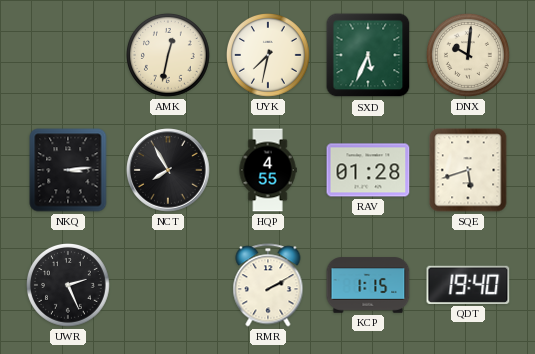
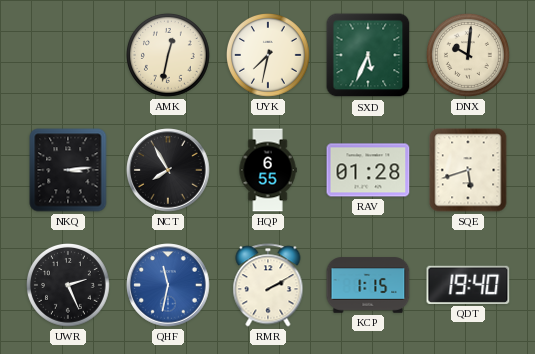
HQP: 4:55 -> 6:55
QHF: none -> 11:32
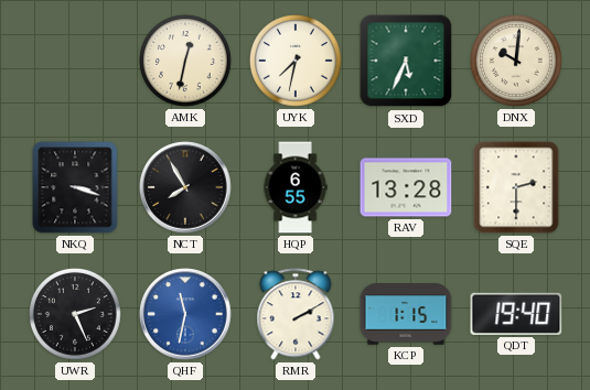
NKQ: 3:14 -> 3:18
RAV: 01:28 -> 13:28
SQE: 5:42 -> 2:30
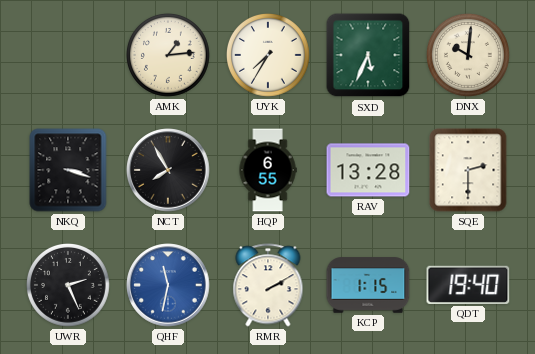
AMK: 12:32 -> 1:14
UYK: 7:32 -> 7:35
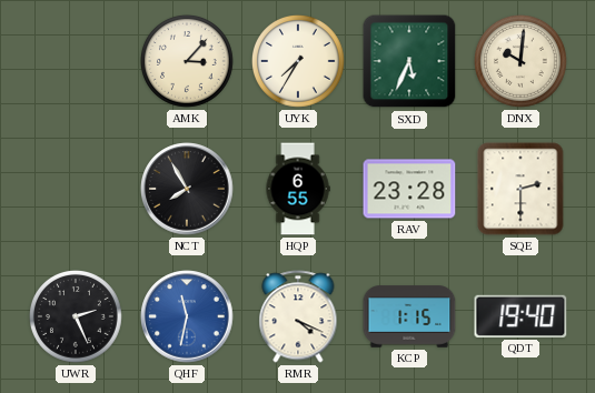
AMK: 1:14 -> 3:07
NKQ: 3:18 -> none
RAV: 13:28 -> 23:28
RMR: 2:10 -> 4:19
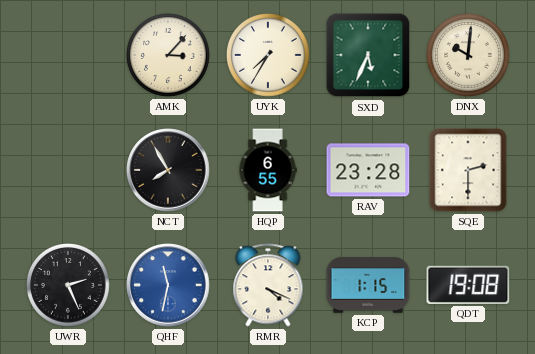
QDT: 19:40 -> 19:08
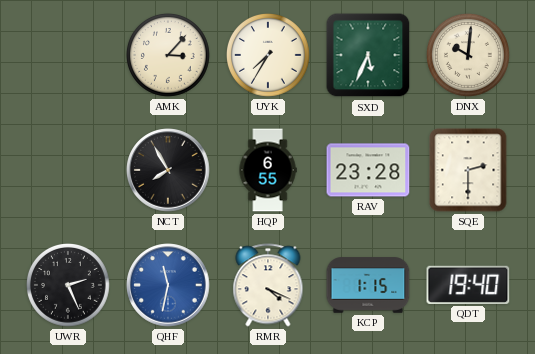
QDT: 19:08 -> 19:40
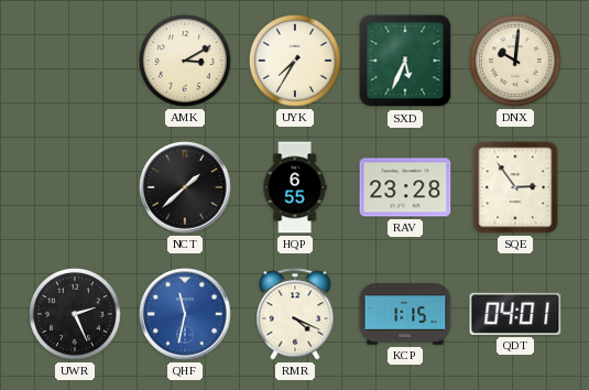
AMK: 3:07 -> 3:10
NCT: 7:55 -> 1:38
SQE: 2:30 -> 2:54
QDT: 19:40 -> 04:01
